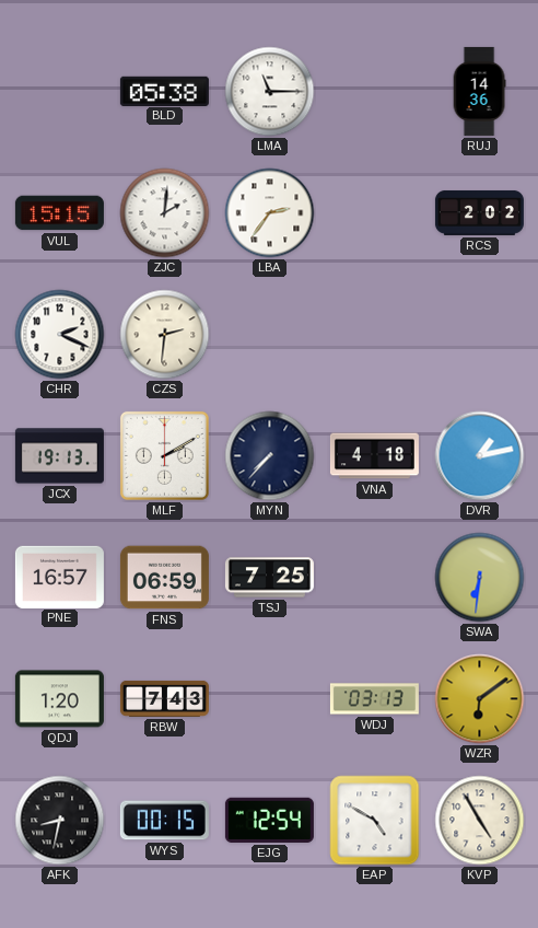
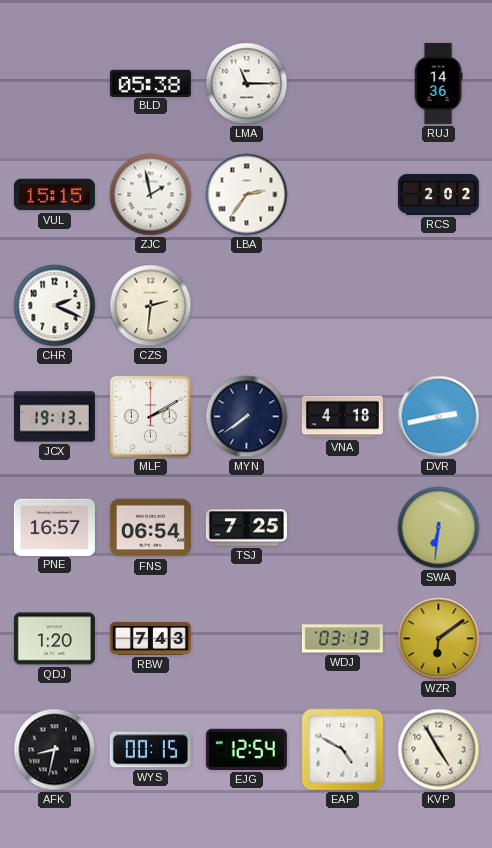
ZJC: 2:01 -> 1:58
MYN: 7:37 -> 7:39
DVR: 1:13 -> 2:43
FNS: 06:59 -> 06:54
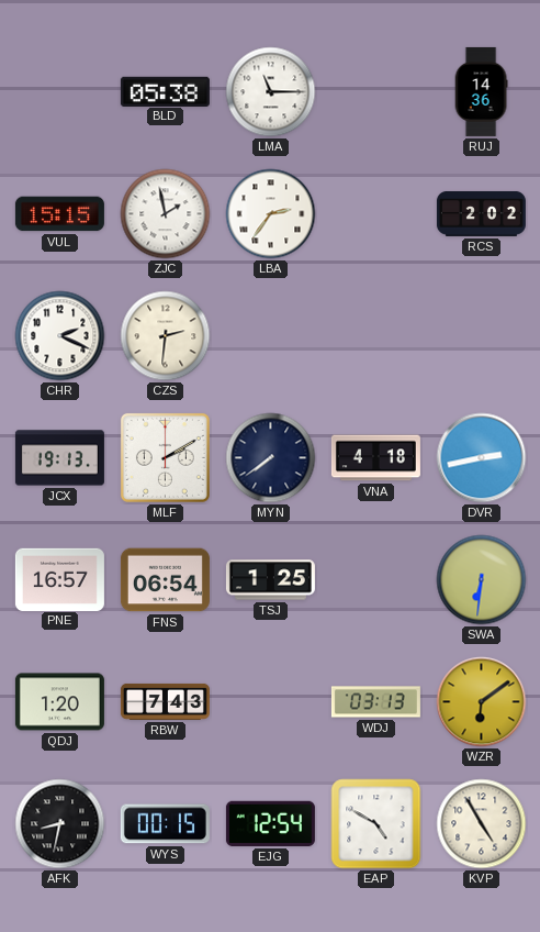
TSJ: 7:25 -> 1:25
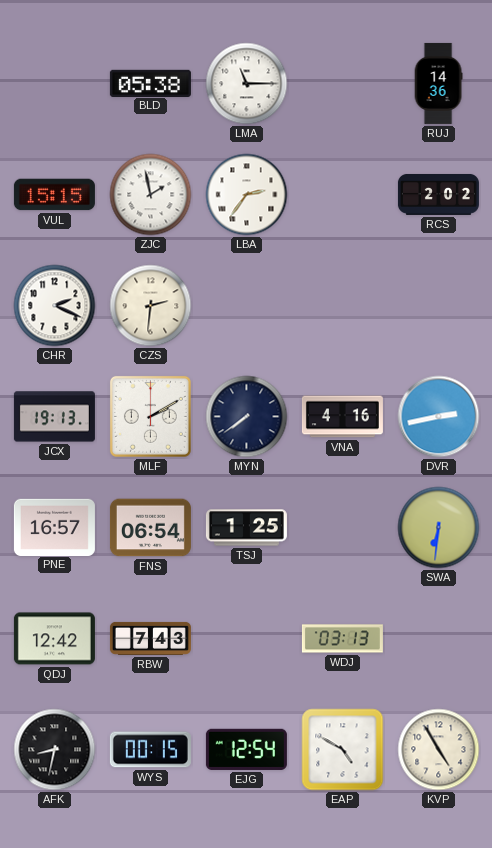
VNA: 4:18 -> 4:16
QDJ: 1:20 -> 12:42
WZR: 6:09 -> none
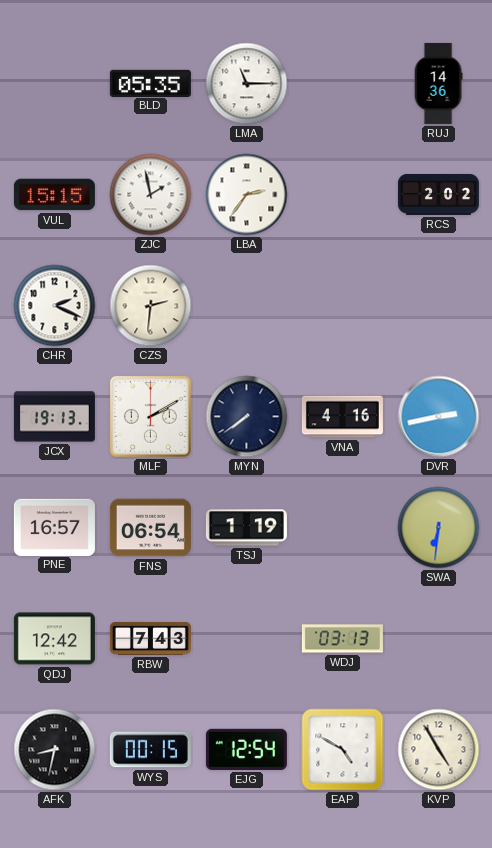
BLD: 05:38 -> 05:35
TSJ: 1:25 -> 1:19
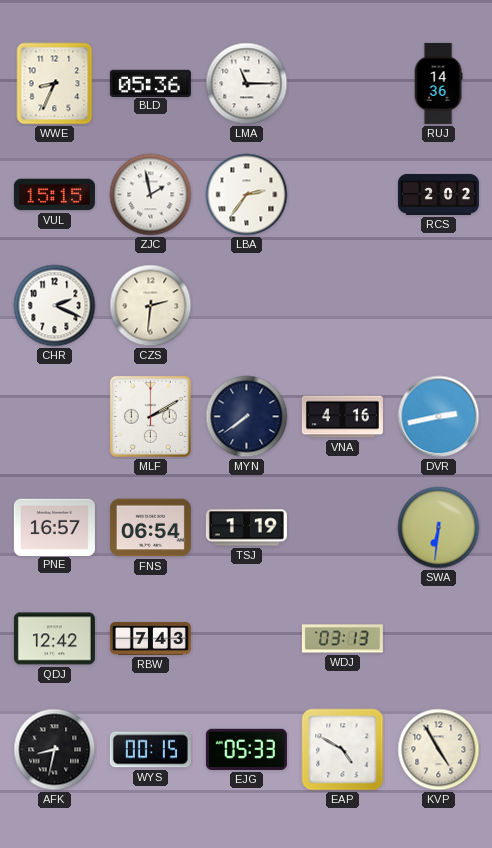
WWE: none -> 8:34
BLD: 05:35 -> 05:36
JCX: 19:13 -> none
EJG: 12:54 -> 05:33
